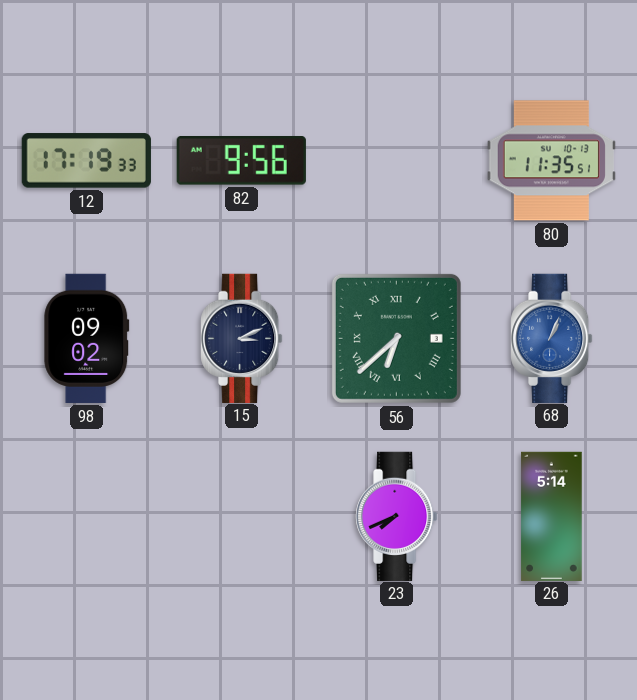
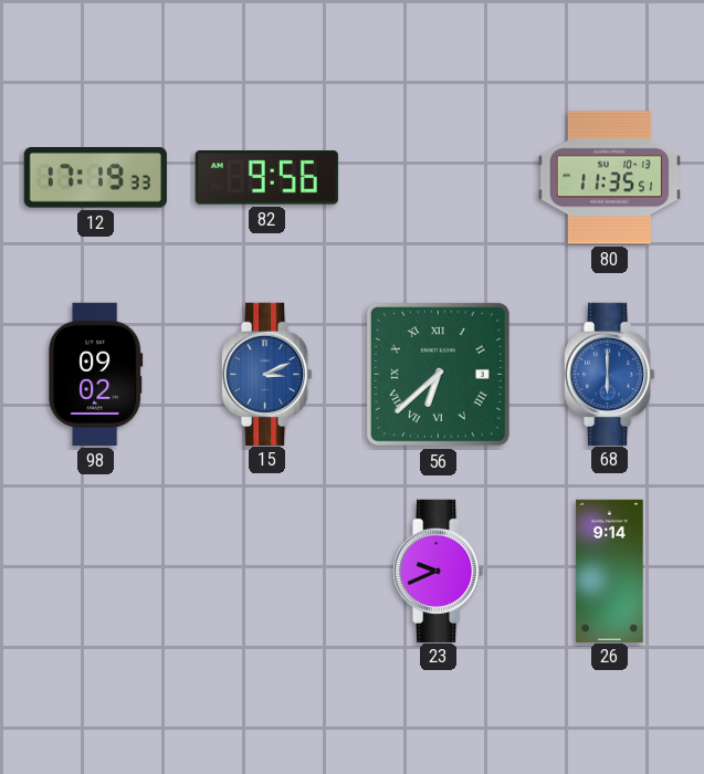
15 dial: navy -> blue
68: 1:04 -> 6:00
23: 7:41 -> 9:41
26: 5:14 -> 9:14
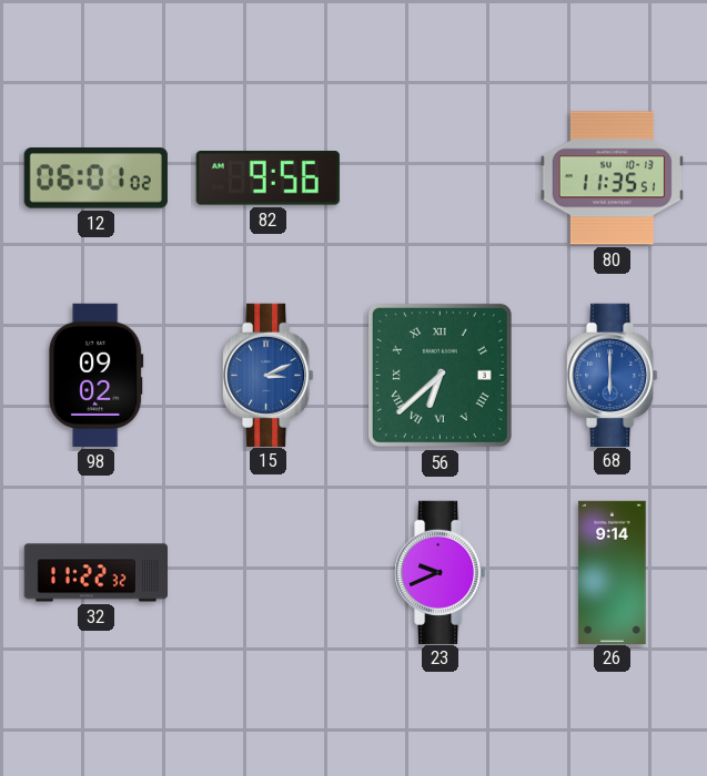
12: 17:19 -> 06:01
32: none -> 11:22
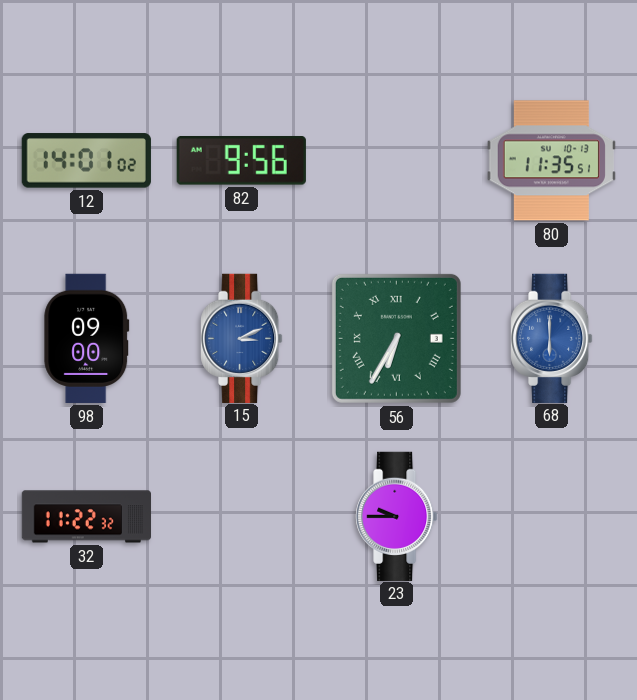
12: 06:01 -> 14:01
98: 09:02 -> 09:00
56: 6:38 -> 6:35
23: 9:41 -> 9:45
26: 9:14 -> none
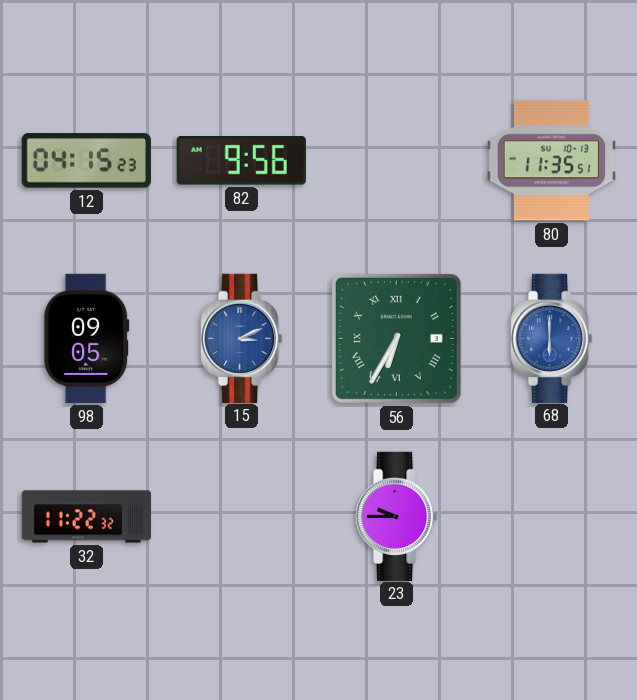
12: 14:01 -> 04:15
98: 09:00 -> 09:05
